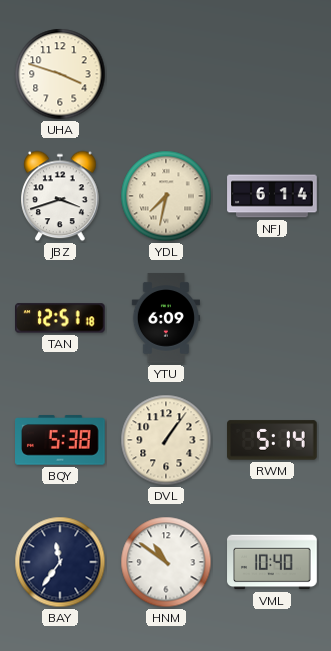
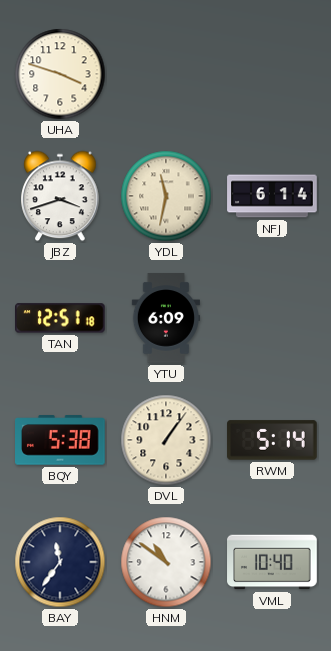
YDL: 7:32 -> 11:32
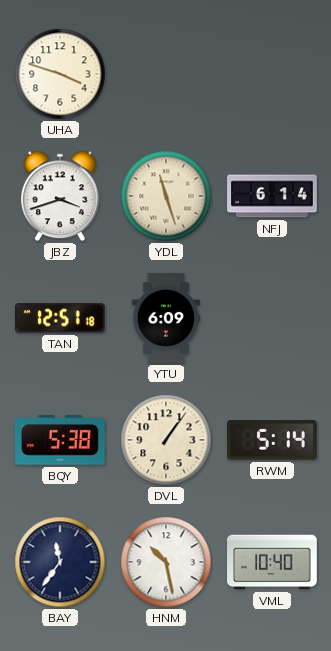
YDL: 11:32 -> 11:27
HNM: 10:51 -> 10:28
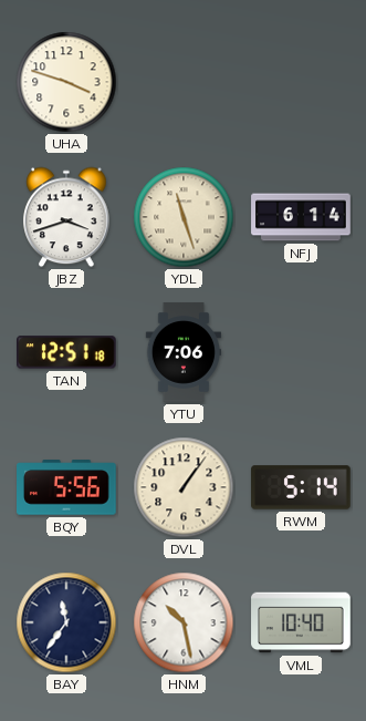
YTU: 6:09 -> 7:06
BQY: 5:38 -> 5:56
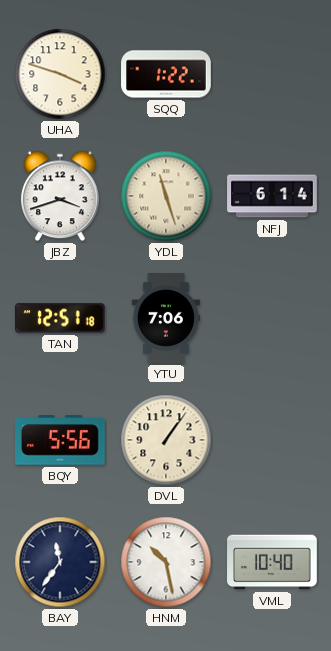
SQQ: none -> 1:22
RWM: 5:14 -> none
